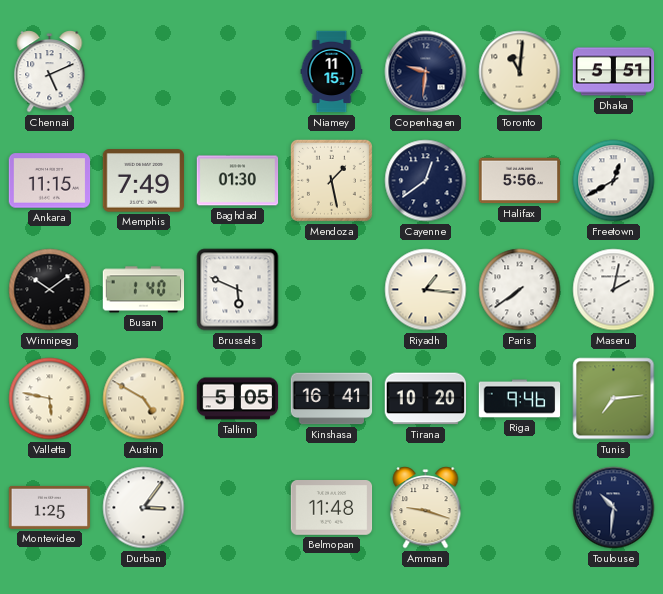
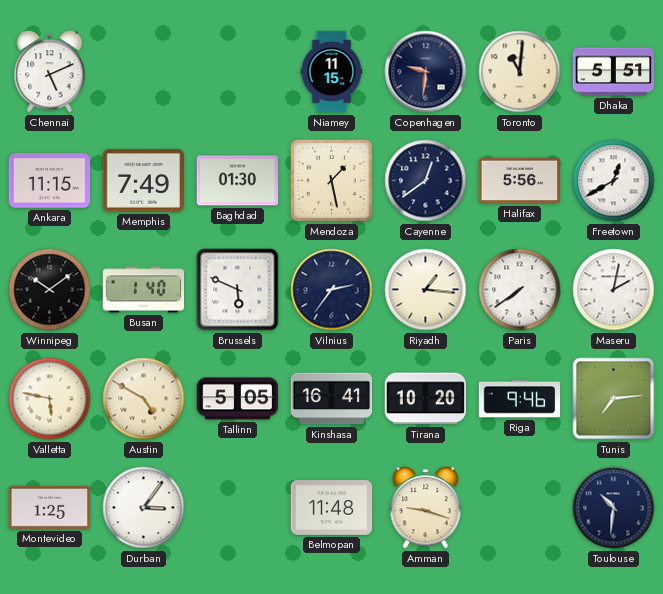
Vilnius: none -> 2:36
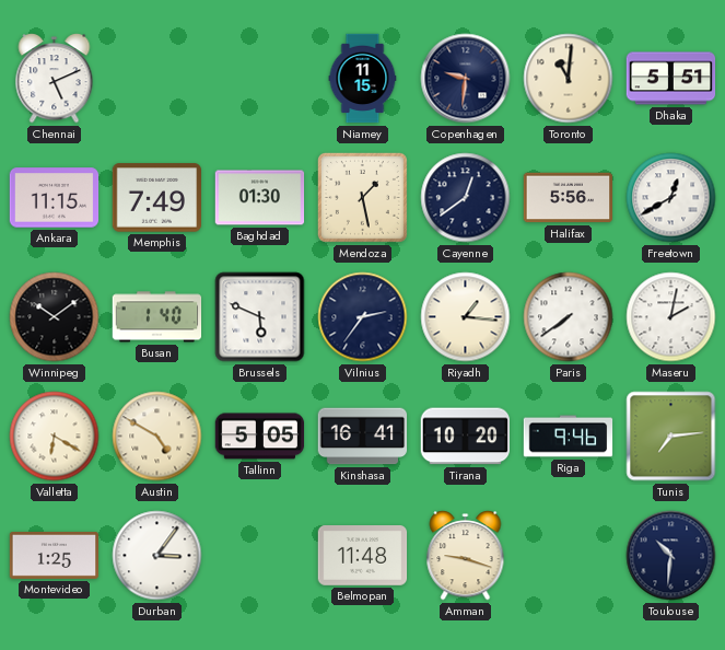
Valletta: 5:47 -> 6:20
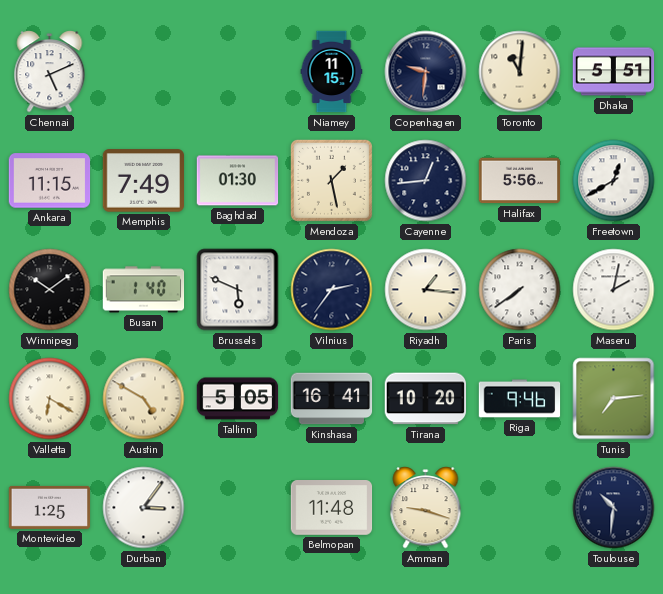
Cayenne: 12:39 -> 12:44
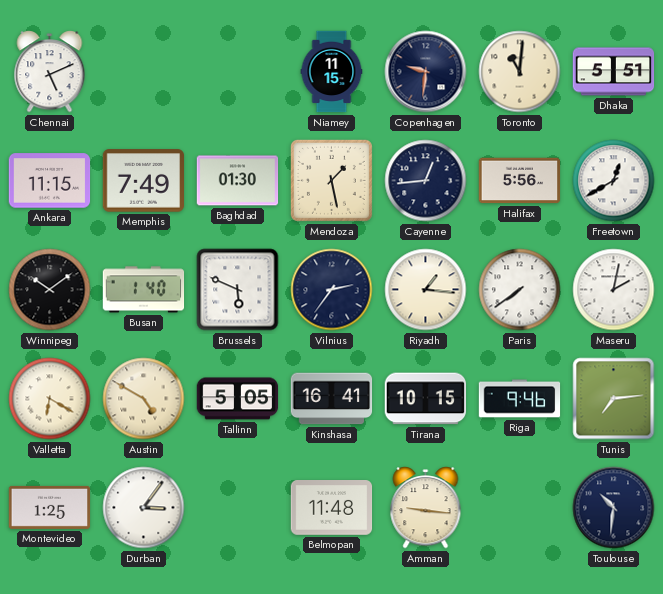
Tirana: 10:20 -> 10:15
Amman: 9:18 -> 9:16
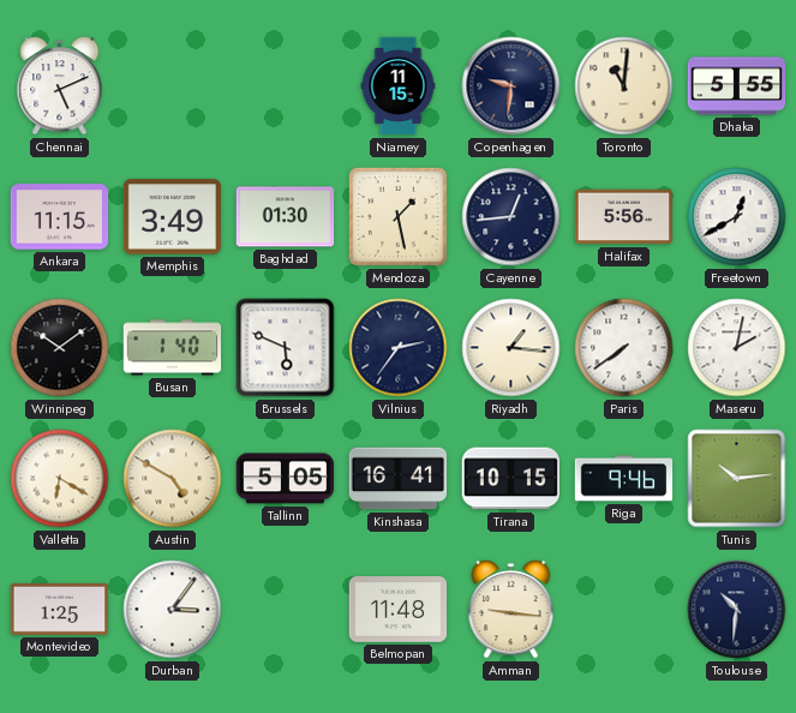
Dhaka: 5:51 -> 5:55
Memphis: 7:49 -> 3:49
Tunis: 7:14 -> 10:14
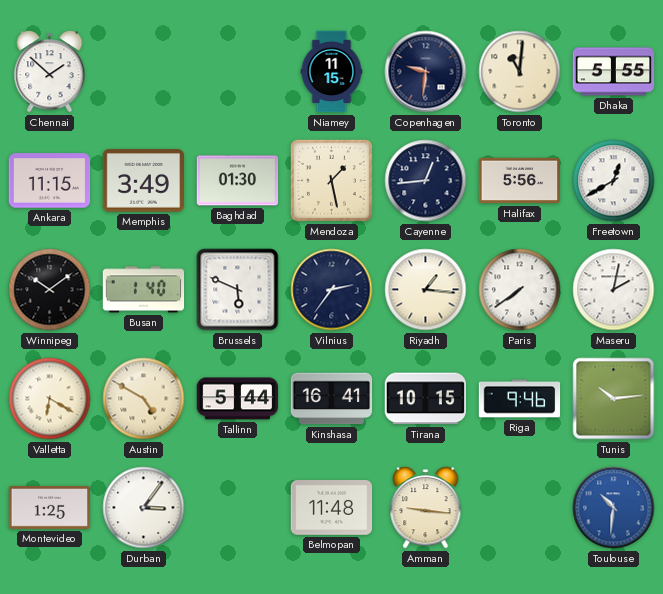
Chennai: 5:11 -> 1:52
Tallinn: 5:05 -> 5:44
Toulouse dial: navy -> blue
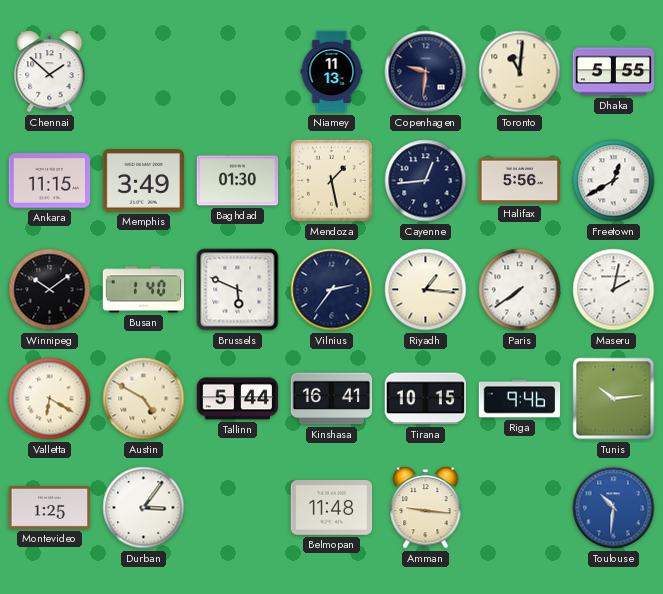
Niamey: 11:15 -> 11:13
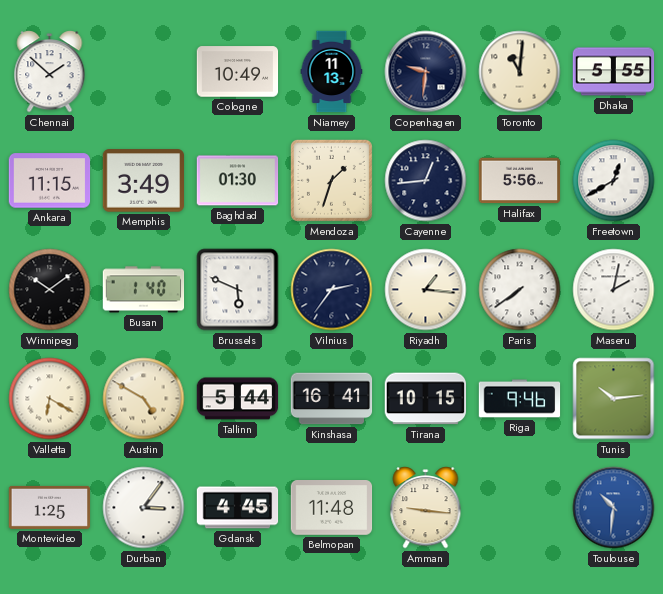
Cologne: none -> 10:49
Mendoza: 1:28 -> 1:33
Gdansk: none -> 4:45
